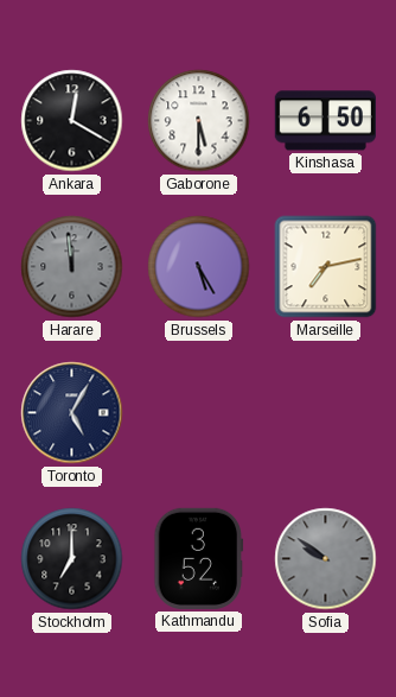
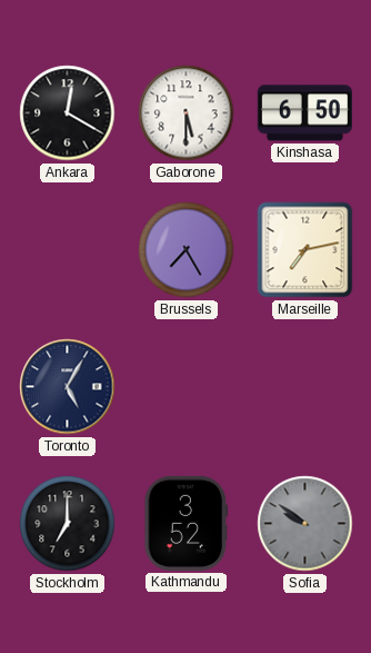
Harare: 11:59 -> none
Brussels: 5:25 -> 7:25
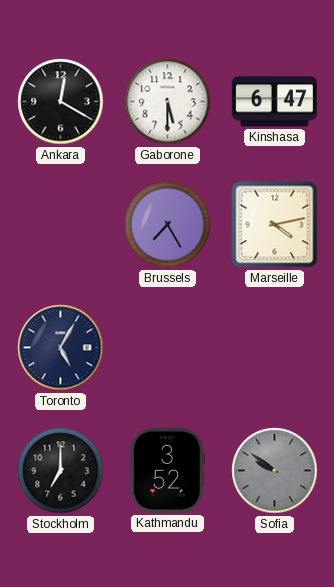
Kinshasa: 6:50 -> 6:47
Marseille: 7:13 -> 4:13
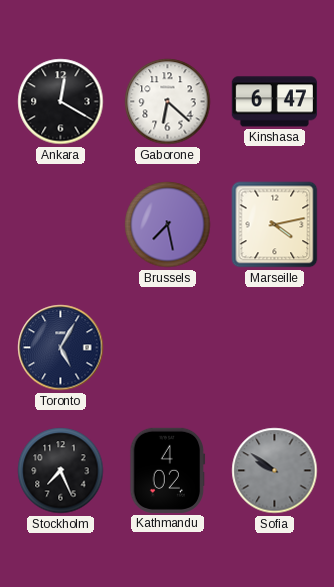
Gaborone: 5:30 -> 6:22
Brussels: 7:25 -> 7:28
Stockholm: 7:00 -> 7:26
Kathmandu: 3:52 -> 4:02
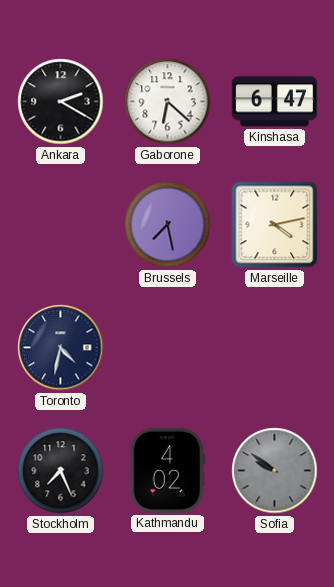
Ankara: 12:20 -> 2:20
Toronto: 5:05 -> 4:32
